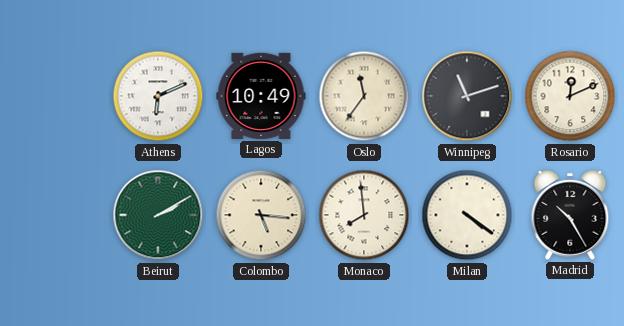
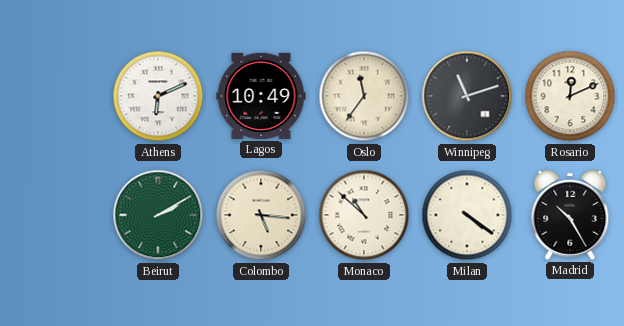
Monaco: 7:59 -> 10:52
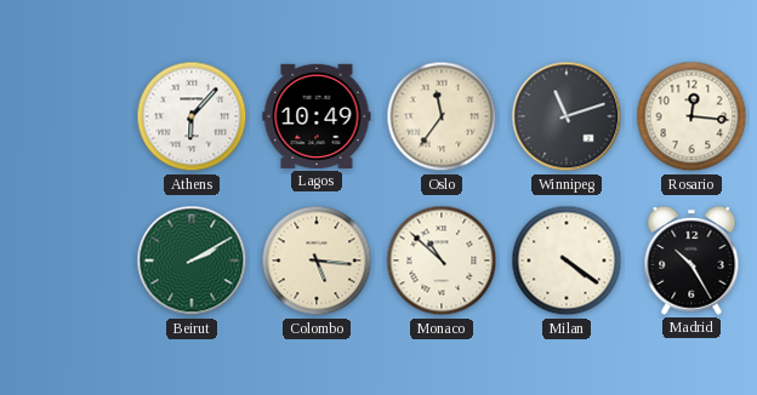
Athens: 6:11 -> 6:07
Rosario: 12:11 -> 12:16
